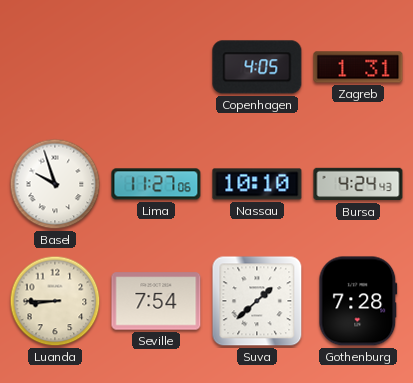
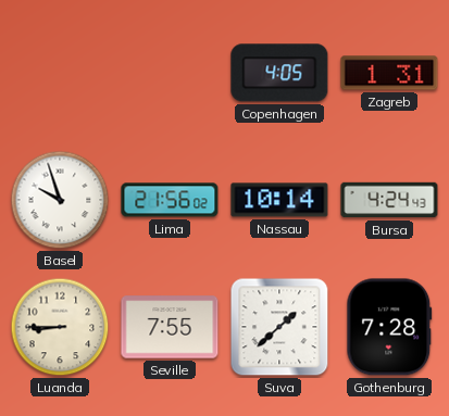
Lima: 11:27 -> 21:56
Nassau: 10:10 -> 10:14
Seville: 7:54 -> 7:55
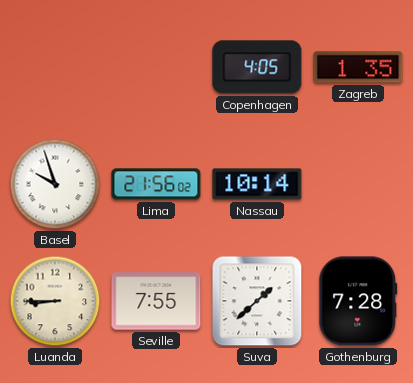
Zagreb: 1:31 -> 1:35
Bursa: 4:24 -> none
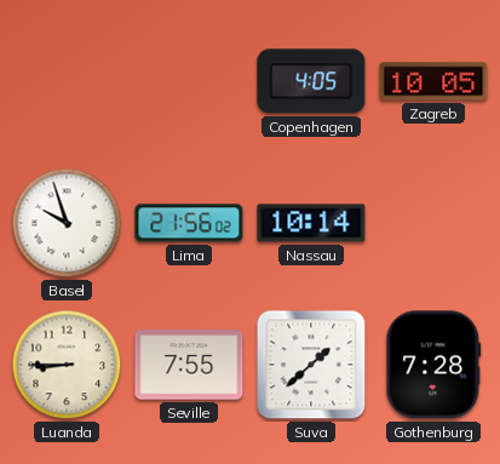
Zagreb: 1:35 -> 10:05
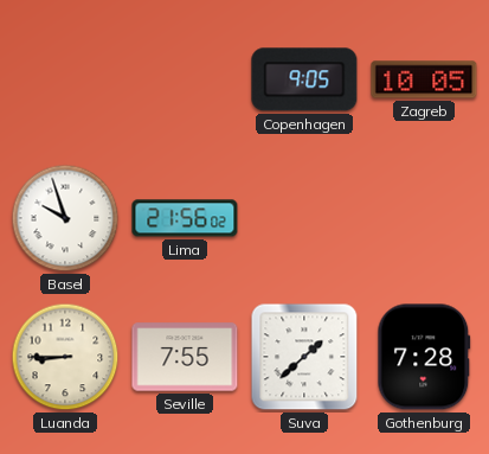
Copenhagen: 4:05 -> 9:05
Nassau: 10:14 -> none
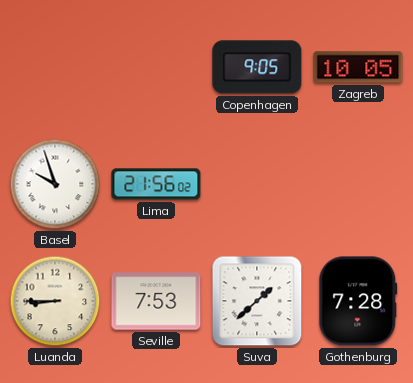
Seville: 7:55 -> 7:53
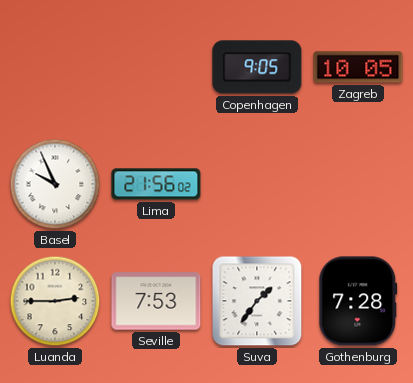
Basel: 9:57 -> 9:56
Luanda: 8:45 -> 2:45
Suva: 1:38 -> 1:36
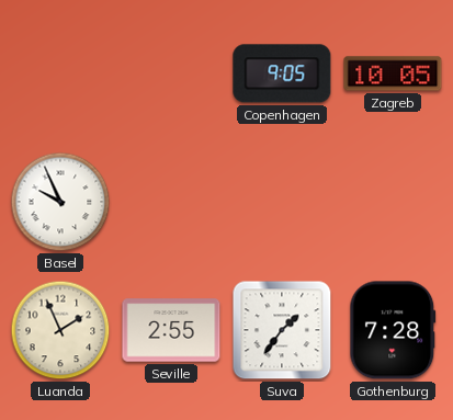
Lima: 21:56 -> none
Luanda: 2:45 -> 1:56
Seville: 7:53 -> 2:55
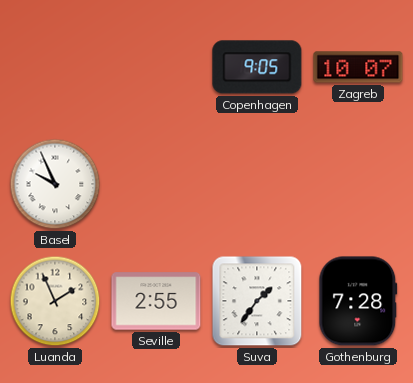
Zagreb: 10:05 -> 10:07
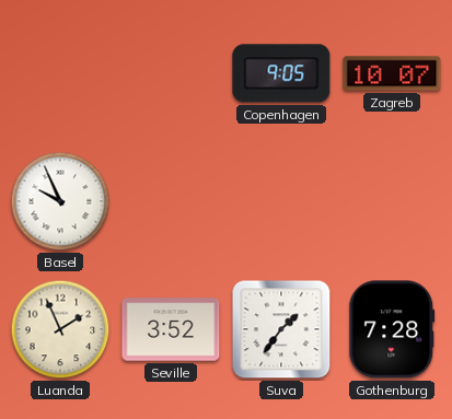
Seville: 2:55 -> 3:52
